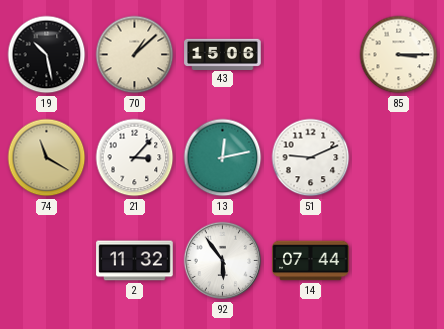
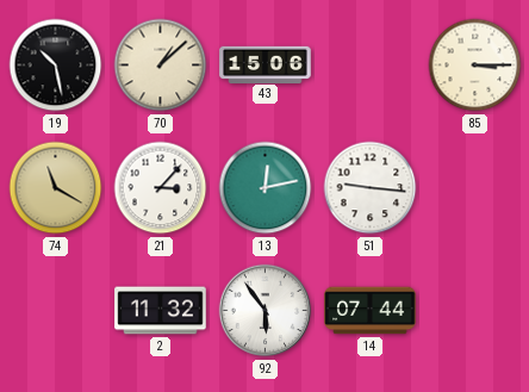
51: 9:11 -> 9:16
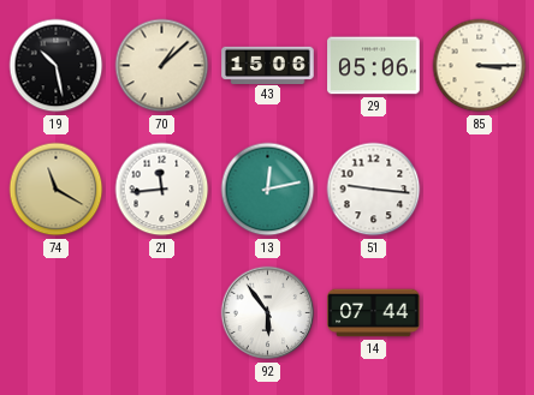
29: none -> 05:06
21: 3:07 -> 11:44
2: 11:32 -> none
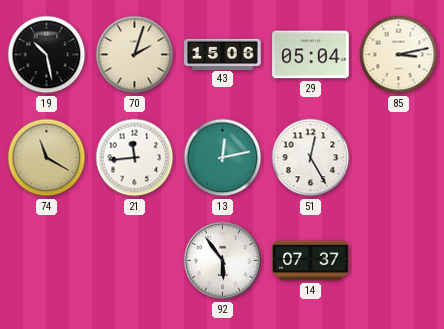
70: 1:08 -> 2:03
29: 05:06 -> 05:04
85: 3:15 -> 3:13
51: 9:16 -> 12:25
14: 07:44 -> 07:37
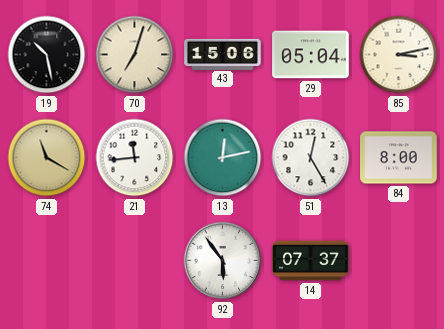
70: 2:03 -> 7:03
84: none -> 8:00
